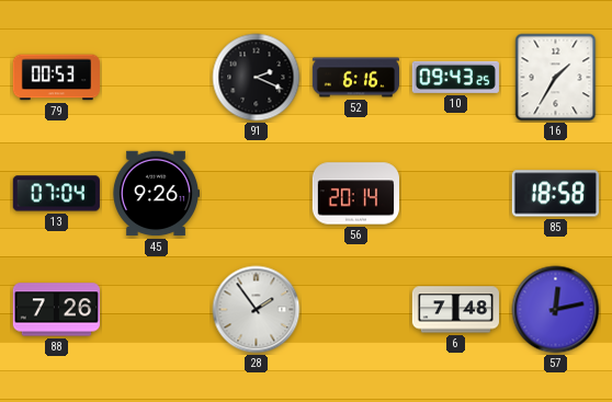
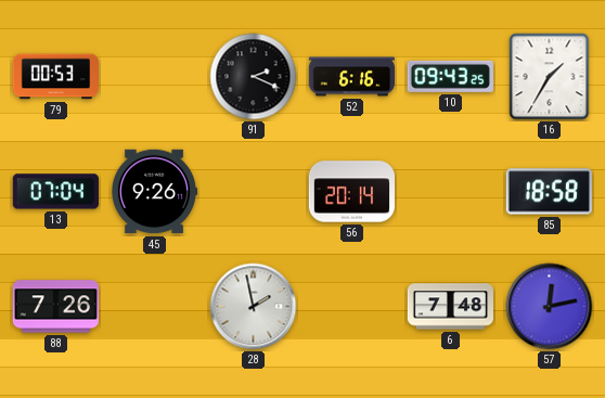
28: 1:54 -> 1:58
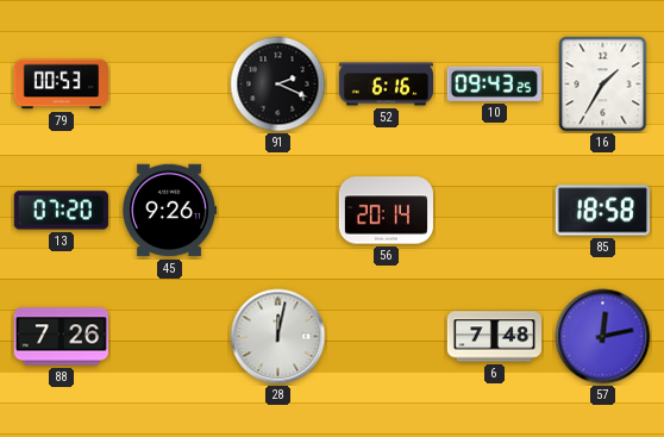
13: 07:04 -> 07:20
28: 1:58 -> 12:02
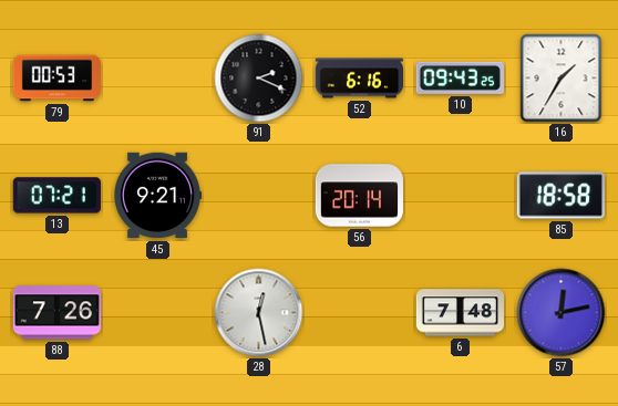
13: 07:20 -> 07:21
45: 9:26 -> 9:21
28: 12:02 -> 12:28
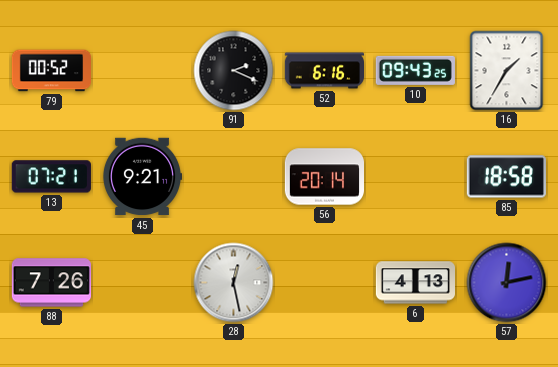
79: 00:53 -> 00:52
6: 7:48 -> 4:13
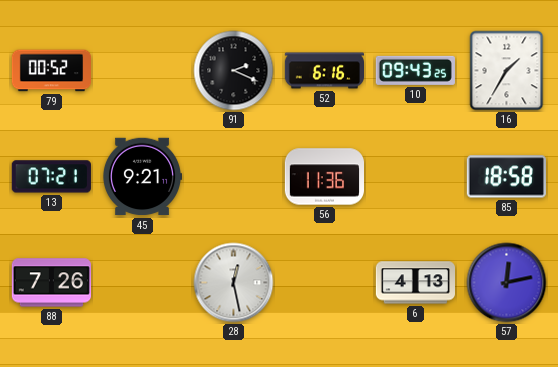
56: 20:14 -> 11:36
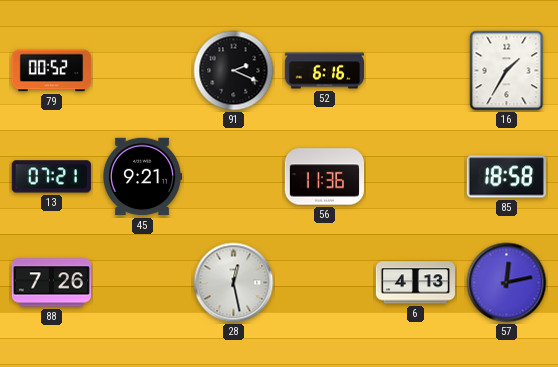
10: 09:43 -> none
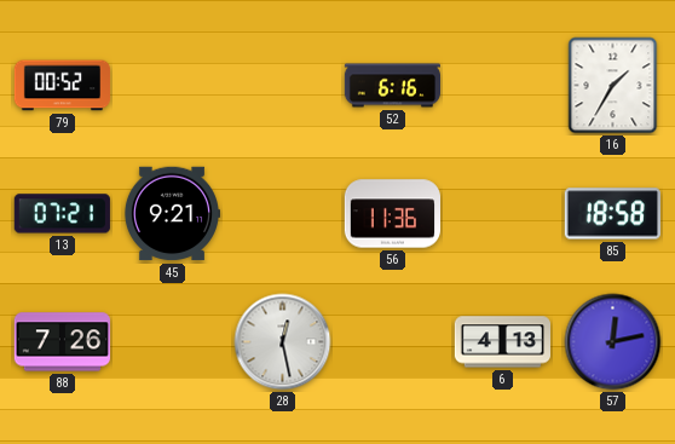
91: 2:19 -> none
